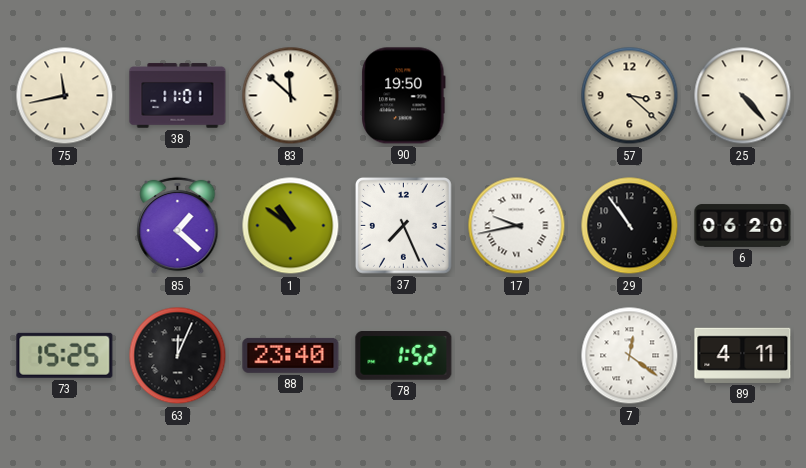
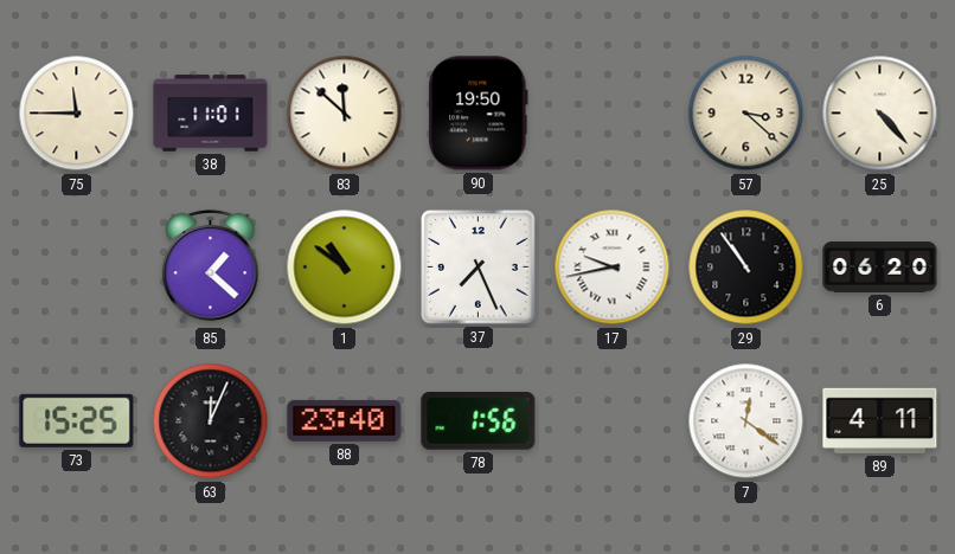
75: 11:43 -> 11:45
78: 1:52 -> 1:56
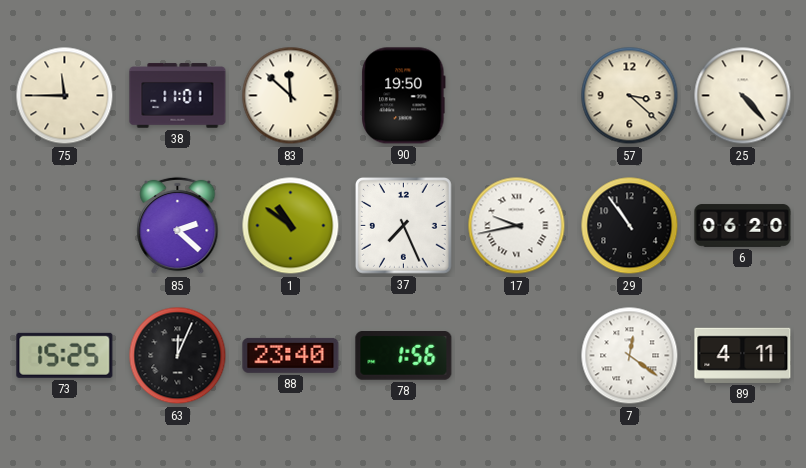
85: 1:22 -> 2:22
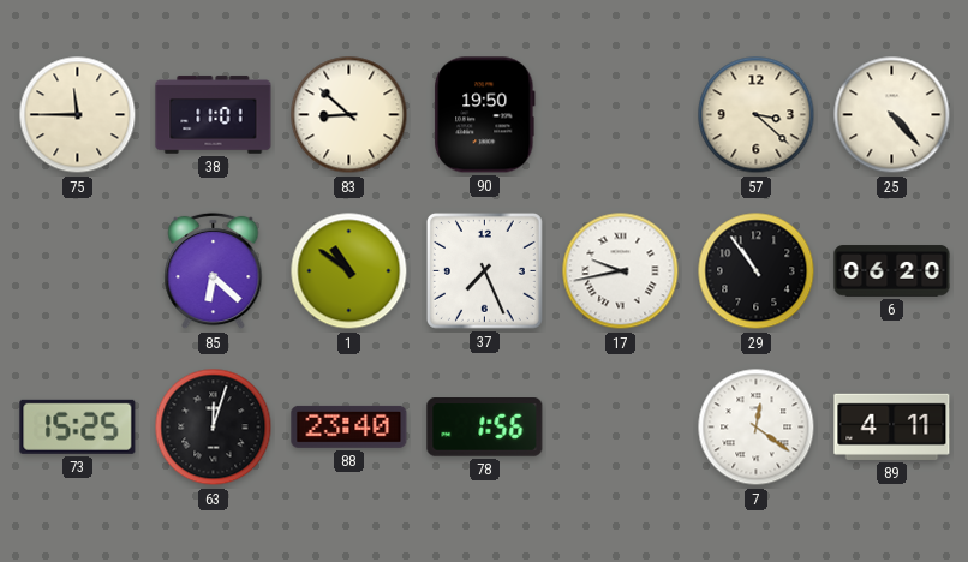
83: 11:52 -> 8:52
85: 2:22 -> 6:22
63: 12:04 -> 12:03
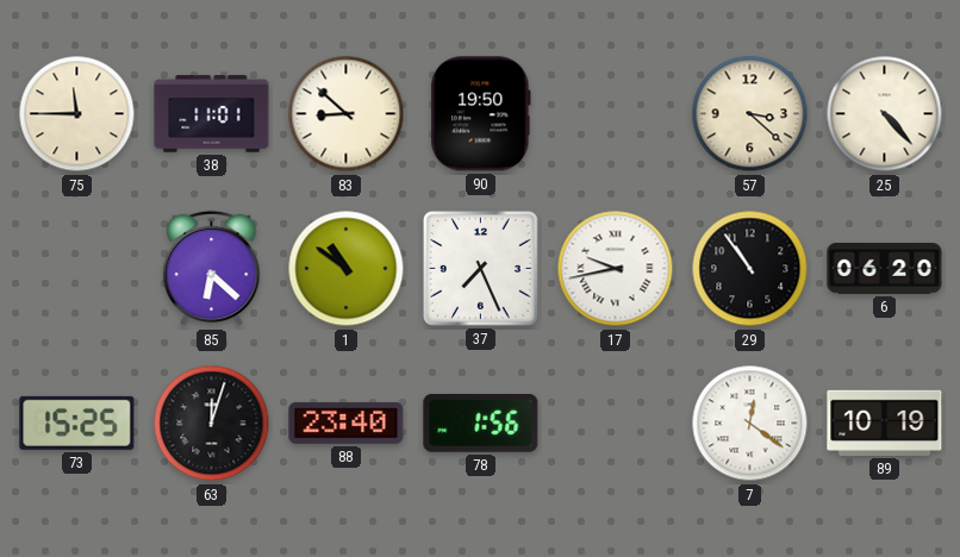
89: 4:11 -> 10:19
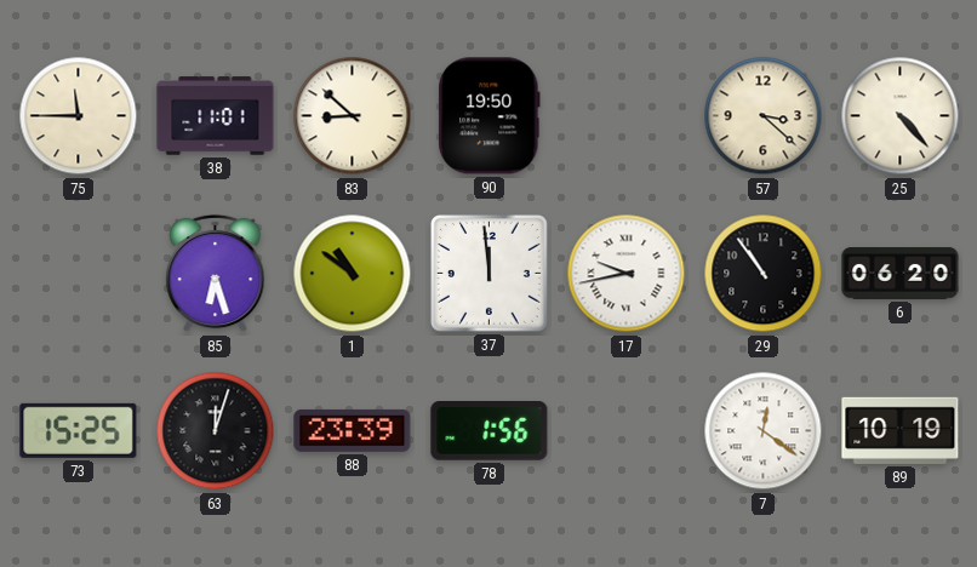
85: 6:22 -> 6:27
37: 7:26 -> 11:59
88: 23:40 -> 23:39
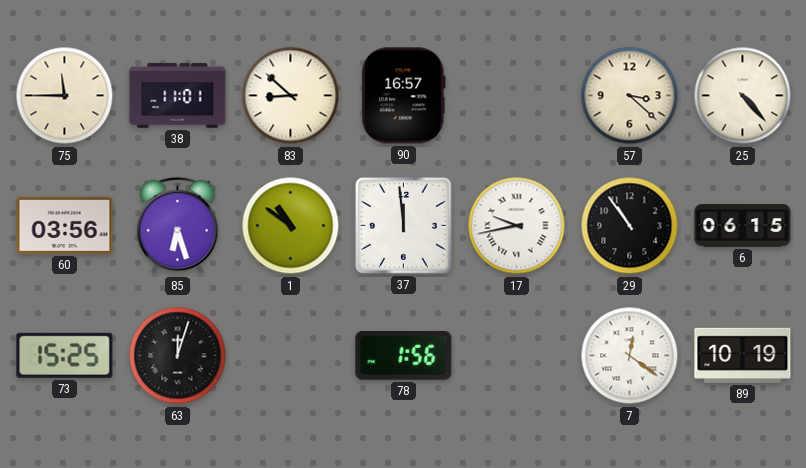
90: 19:50 -> 16:57
60: none -> 03:56
6: 06:20 -> 06:15
88: 23:39 -> none
